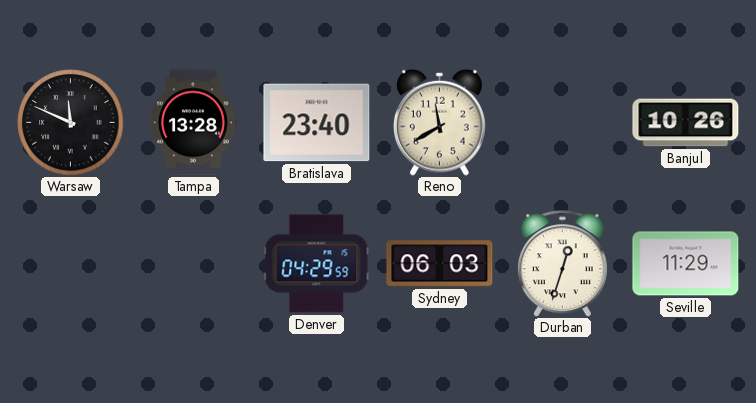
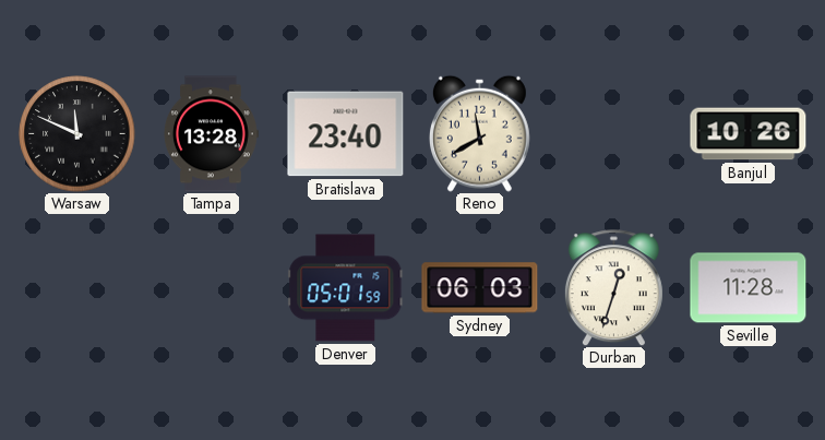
Denver: 04:29 -> 05:01
Seville: 11:29 -> 11:28
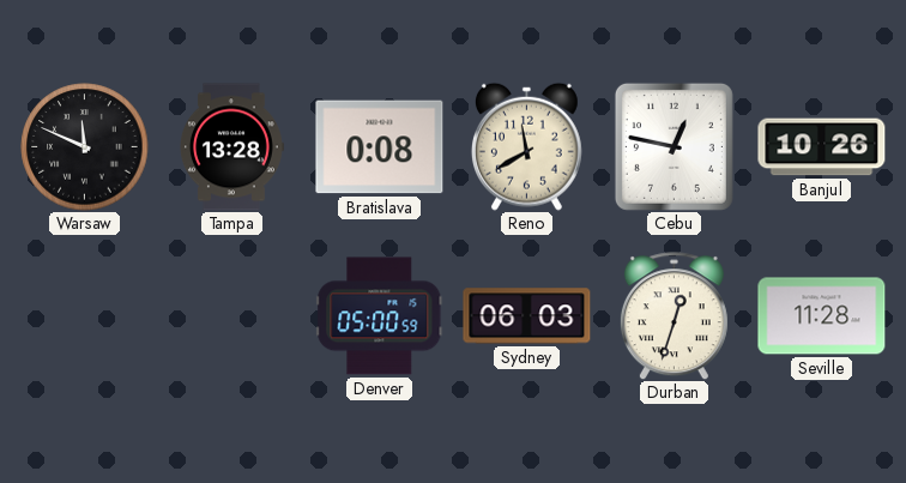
Bratislava: 23:40 -> 0:08
Cebu: none -> 12:47
Denver: 05:01 -> 05:00
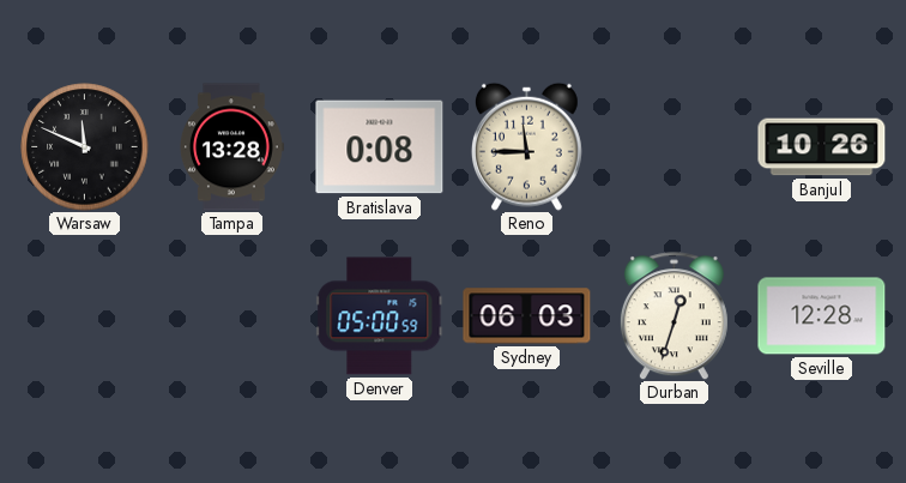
Reno: 11:40 -> 11:45
Cebu: 12:47 -> none
Seville: 11:28 -> 12:28
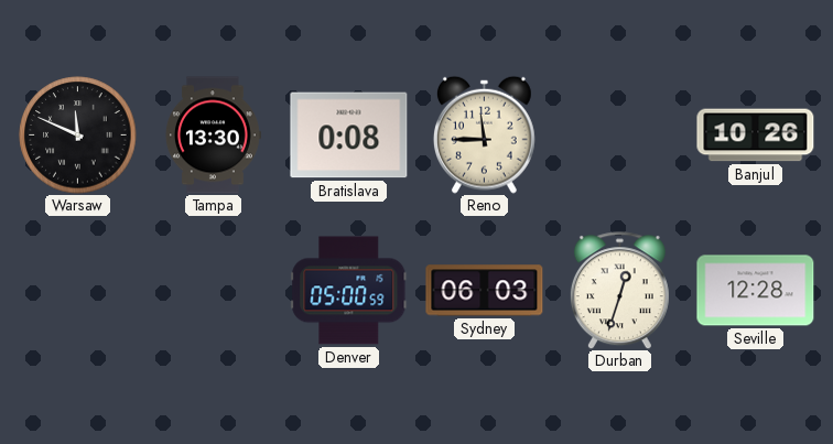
Tampa: 13:28 -> 13:30
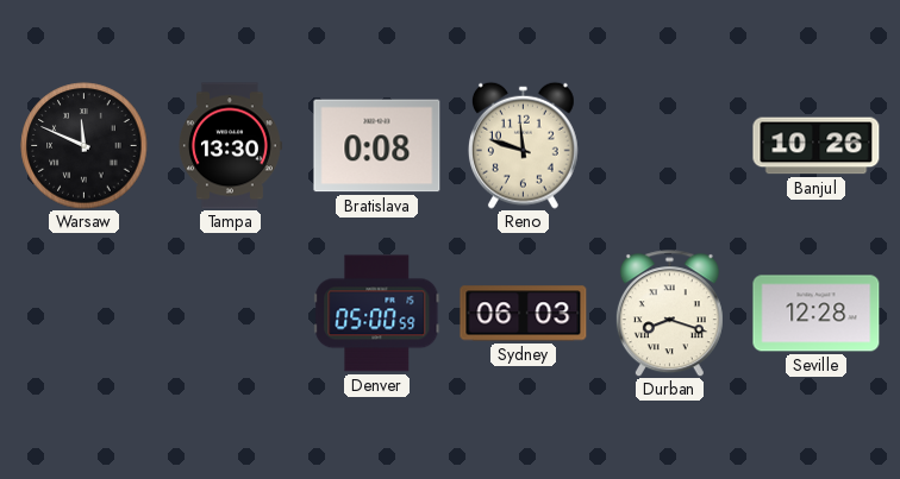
Reno: 11:45 -> 11:48
Durban: 12:33 -> 8:18
